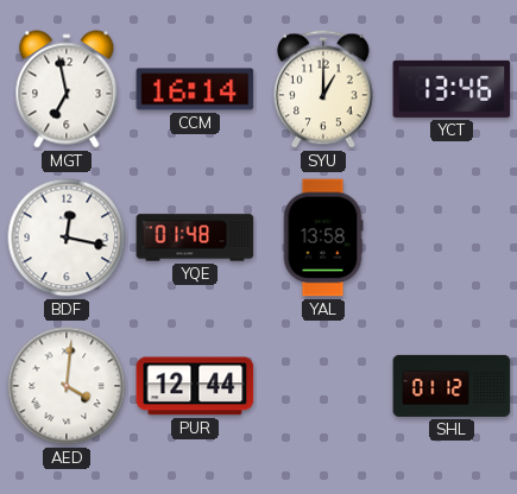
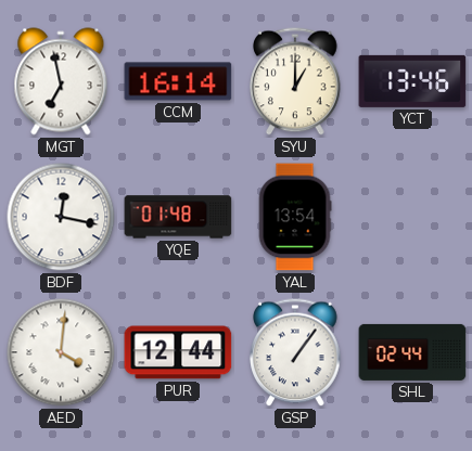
YAL: 13:58 -> 13:54
GSP: none -> 1:06
SHL: 01:12 -> 02:44
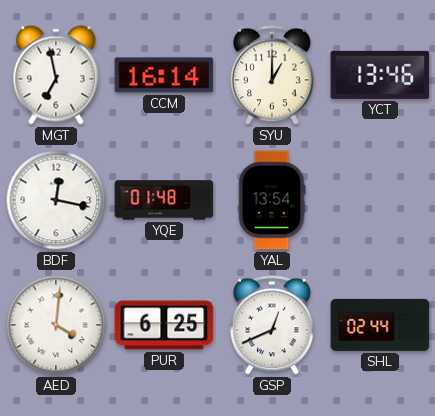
PUR: 12:44 -> 6:25
GSP: 1:06 -> 12:41
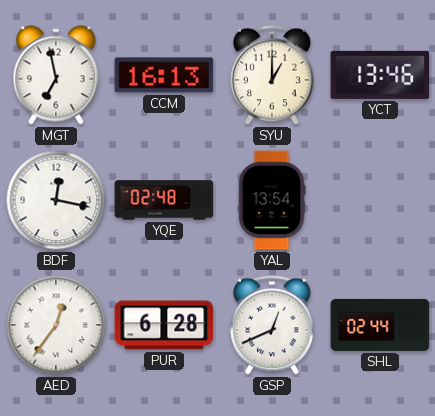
CCM: 16:14 -> 16:13
YQE: 01:48 -> 02:48
AED: 4:01 -> 12:36
PUR: 6:25 -> 6:28
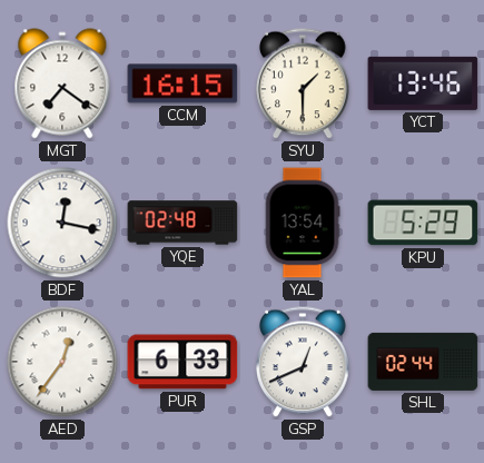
MGT: 6:58 -> 7:21
CCM: 16:13 -> 16:15
SYU: 1:00 -> 1:30
KPU: none -> 5:29
PUR: 6:28 -> 6:33
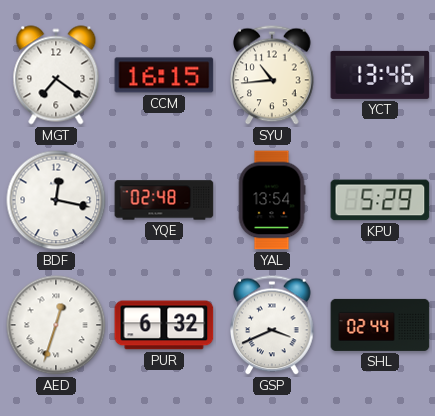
SYU: 1:30 -> 10:44
AED: 12:36 -> 12:33
PUR: 6:33 -> 6:32
GSP: 12:41 -> 3:41
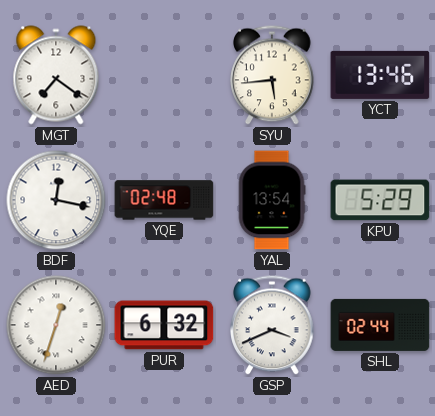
CCM: 16:15 -> none
SYU: 10:44 -> 5:44
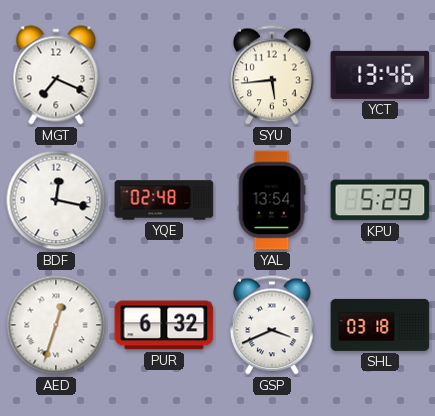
MGT: 7:21 -> 7:19
SHL: 02:44 -> 03:18
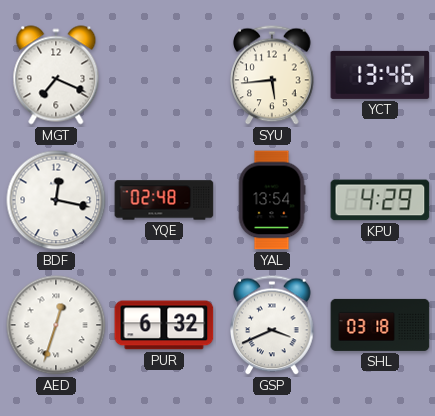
KPU: 5:29 -> 4:29
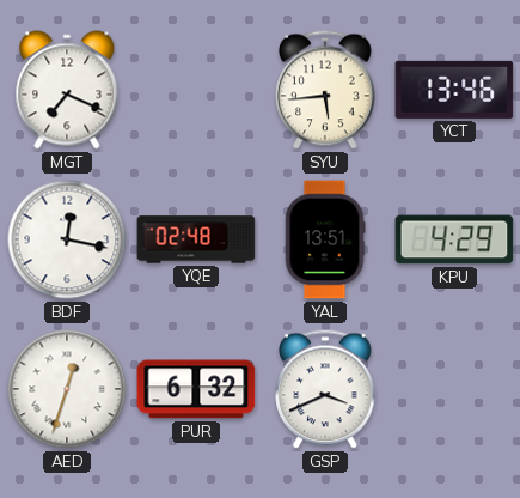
YAL: 13:54 -> 13:51
SHL: 03:18 -> none
